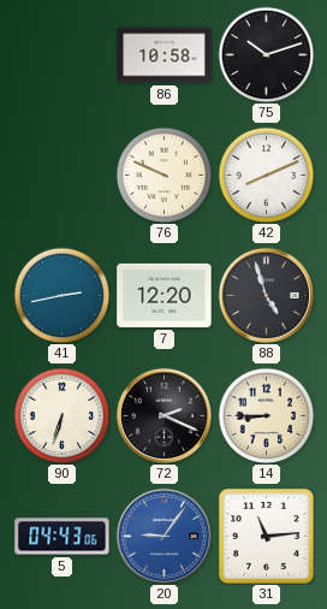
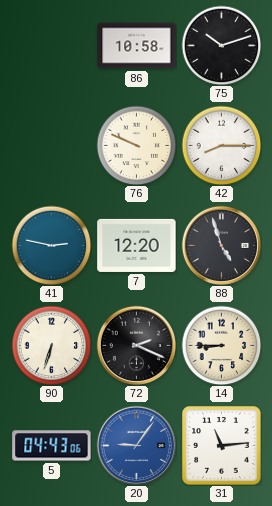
42: 8:11 -> 8:15
41: 2:43 -> 2:47
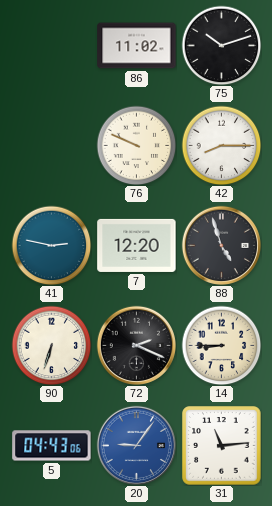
86: 10:58 -> 11:02
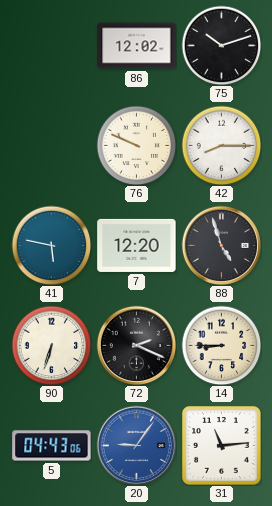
86: 11:02 -> 12:02
41: 2:47 -> 5:47
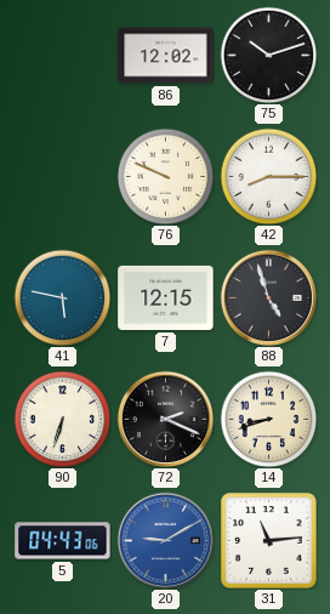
7: 12:20 -> 12:15
14: 8:45 -> 8:42
20: 9:06 -> 9:10
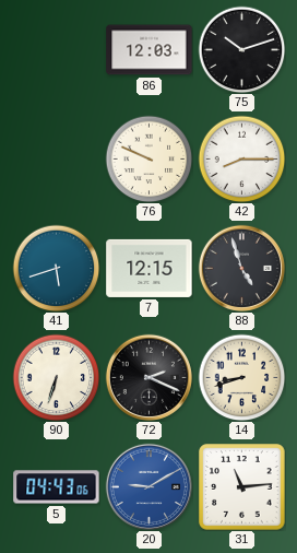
86: 12:02 -> 12:03
41: 5:47 -> 5:42
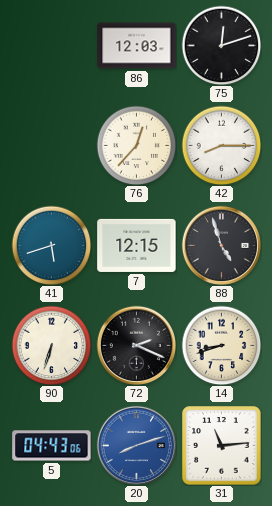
75: 10:12 -> 12:12
76: 9:49 -> 12:37
20: 9:10 -> 8:12
